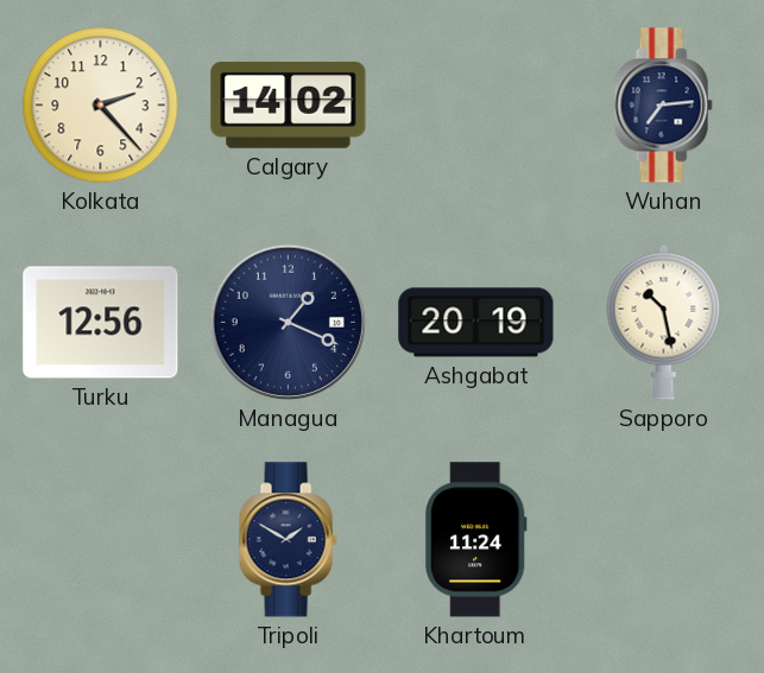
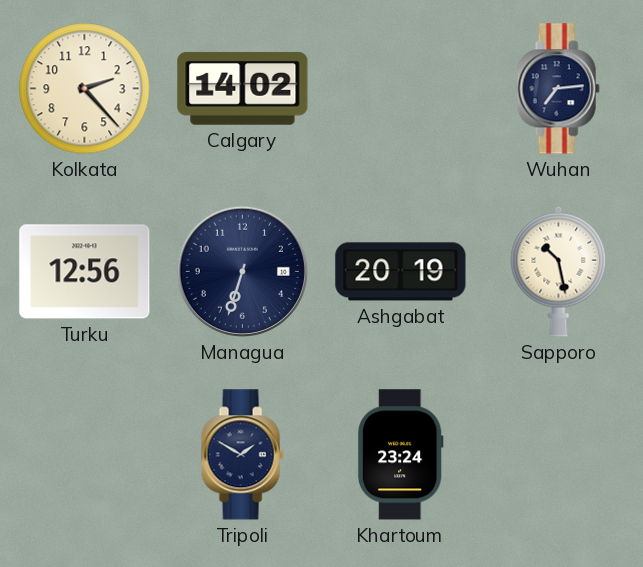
Managua: 1:19 -> 6:33
Khartoum: 11:24 -> 23:24
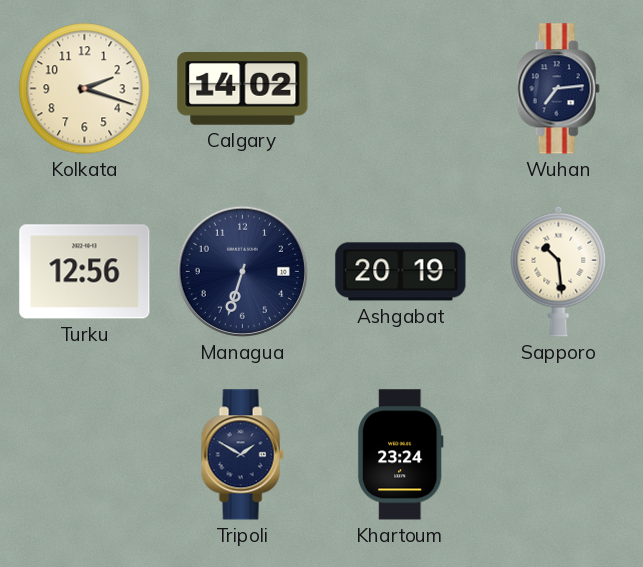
Kolkata: 2:23 -> 2:18
Sapporo: 10:28 -> 10:29
